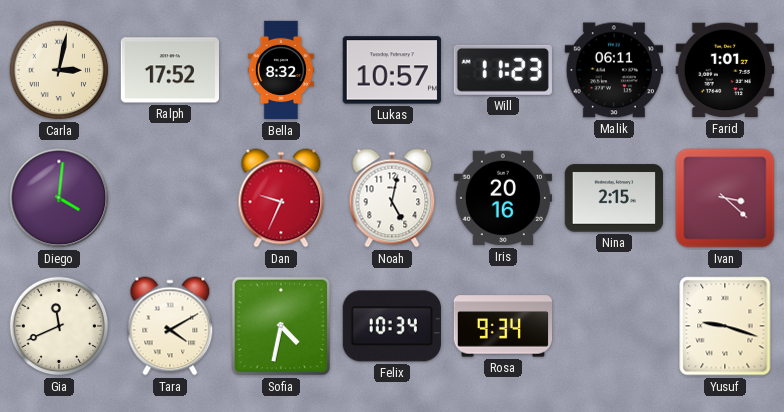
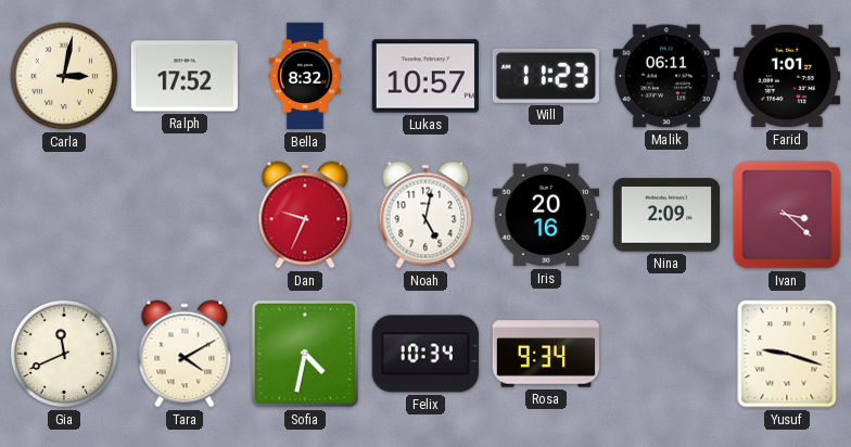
Diego: 4:01 -> none
Nina: 2:15 -> 2:09
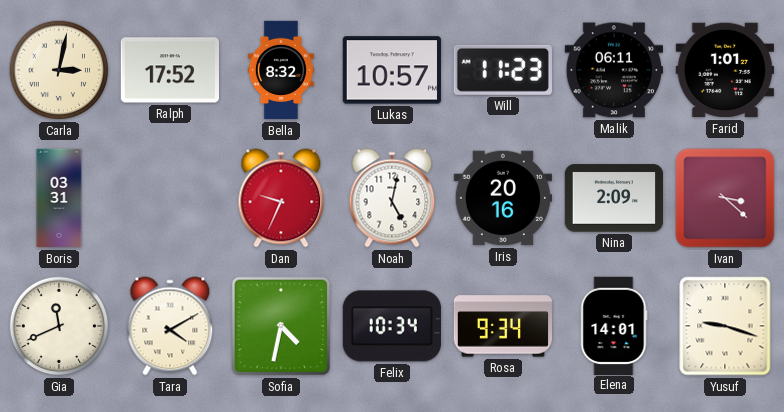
Boris: none -> 03:31
Elena: none -> 14:01
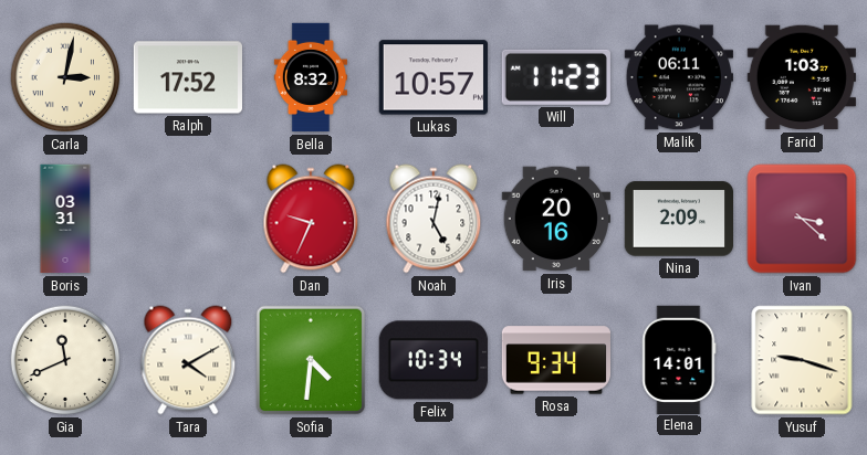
Farid: 1:01 -> 1:03
Sofia: 4:32 -> 4:31
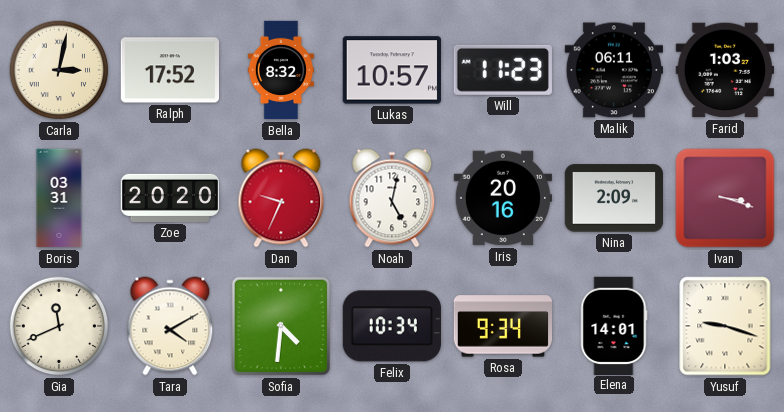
Zoe: none -> 20:20
Ivan: 3:22 -> 3:18
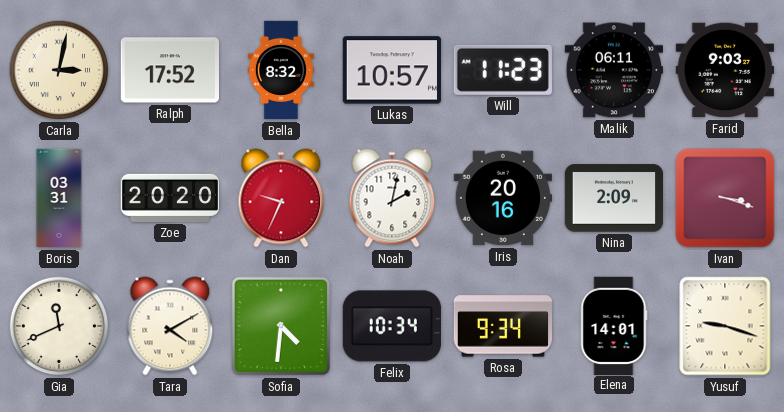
Farid: 1:03 -> 9:03
Noah: 5:02 -> 2:02
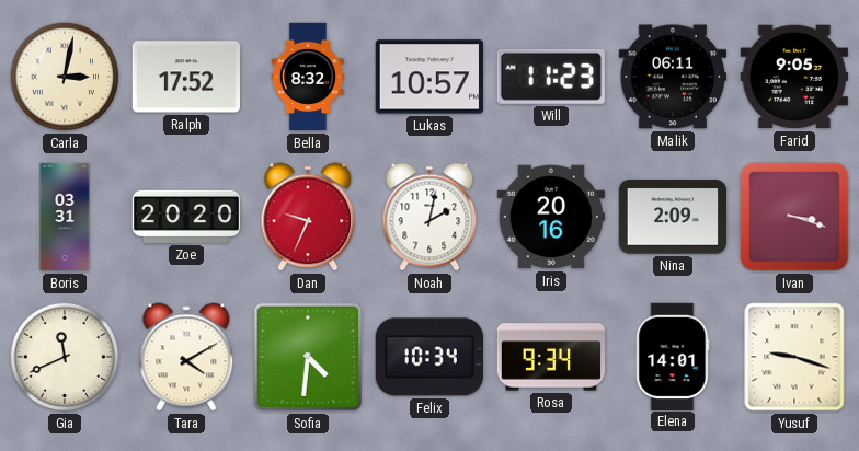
Farid: 9:03 -> 9:05
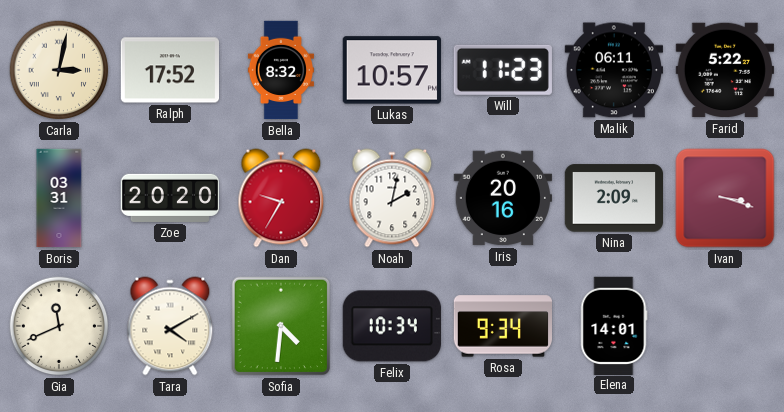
Farid: 9:05 -> 5:22
Dan: 9:34 -> 9:35
Yusuf: 9:18 -> none
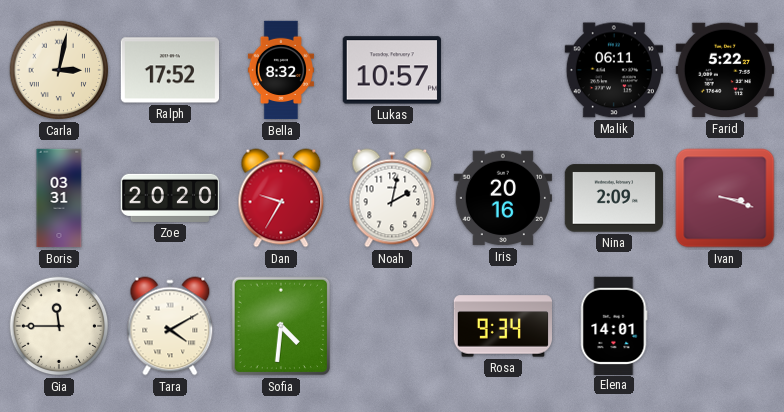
Will: 11:23 -> none
Gia: 11:41 -> 11:45
Felix: 10:34 -> none
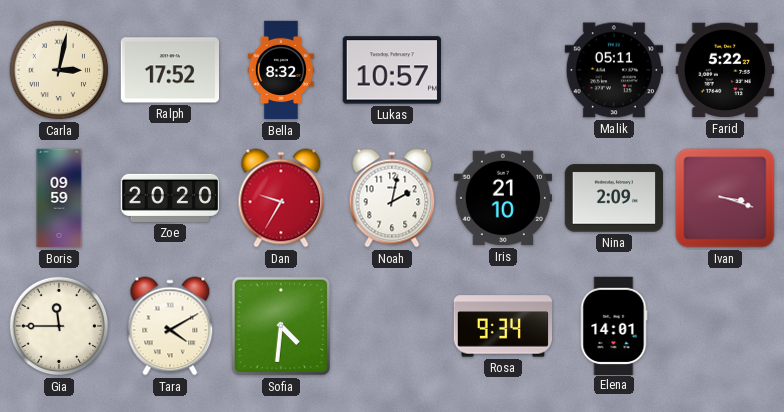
Malik: 06:11 -> 05:11
Boris: 03:31 -> 09:59
Iris: 20:16 -> 21:10
